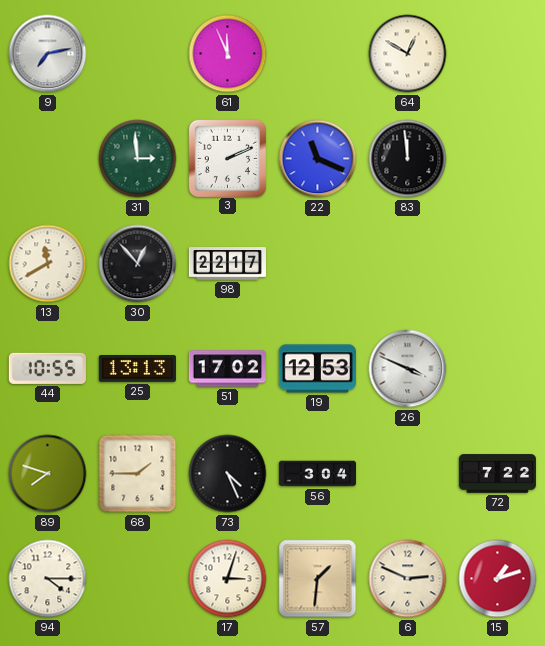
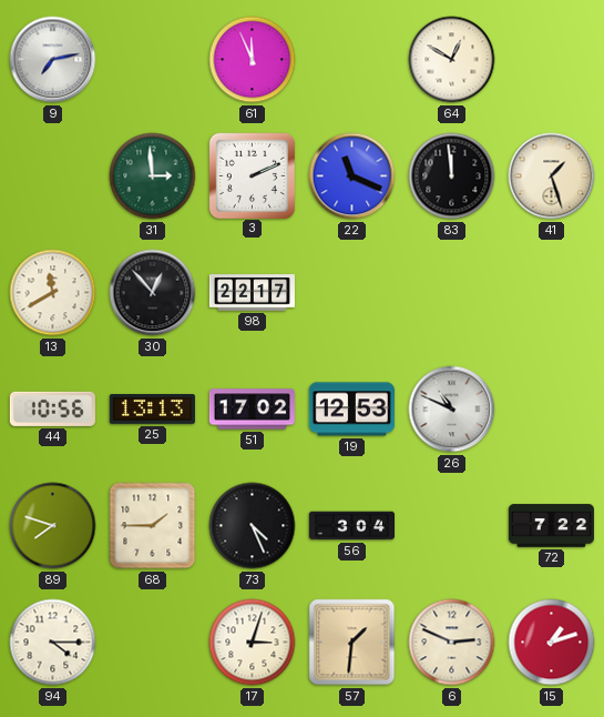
41: none -> 1:27
44: 10:55 -> 10:56
26: 3:49 -> 10:49
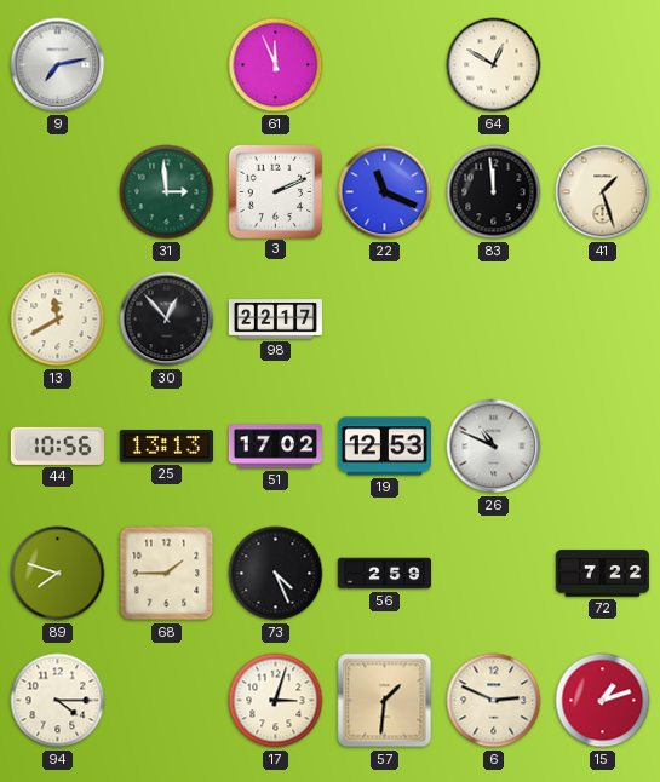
56: 3:04 -> 2:59
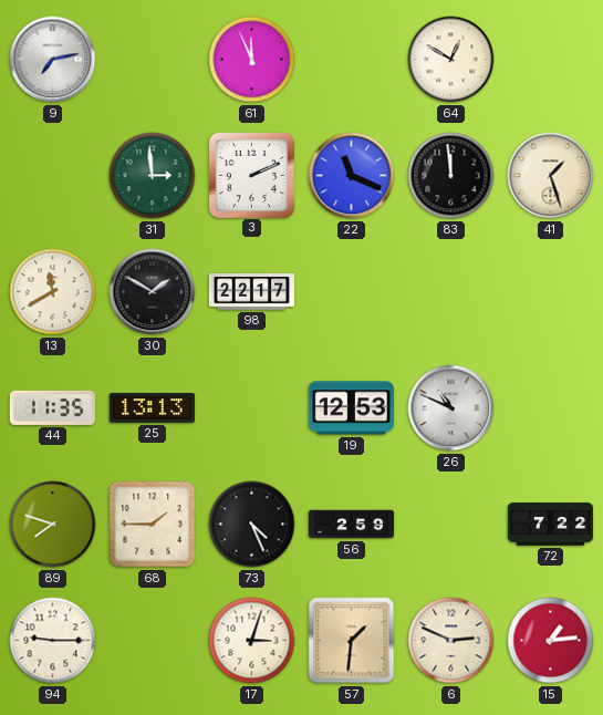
30: 12:53 -> 1:50
44: 10:56 -> 11:35
51: 17:02 -> none
94: 4:15 -> 9:15
15: 1:12 -> 1:14
